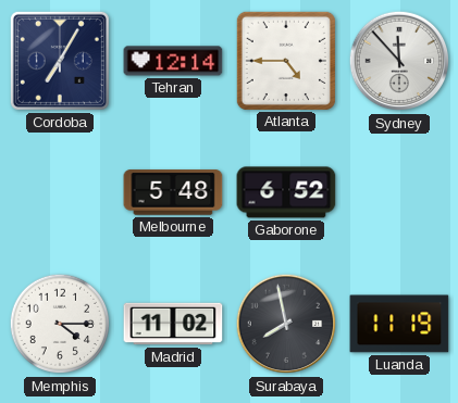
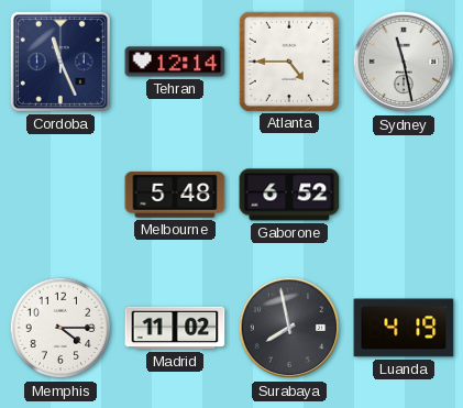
Cordoba: 7:05 -> 11:26
Sydney: 11:53 -> 11:28
Luanda: 11:19 -> 4:19
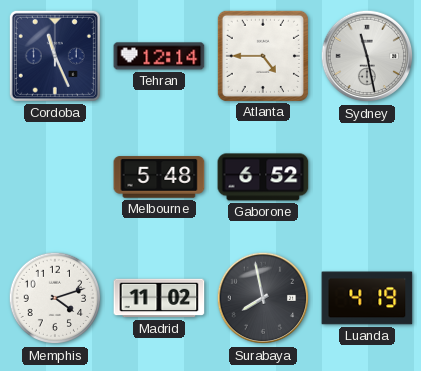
Memphis: 4:15 -> 4:12
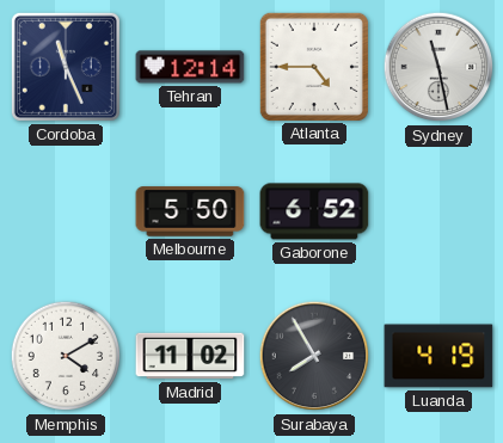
Melbourne: 5:48 -> 5:50
Memphis: 4:12 -> 4:10
Surabaya: 7:58 -> 7:55
